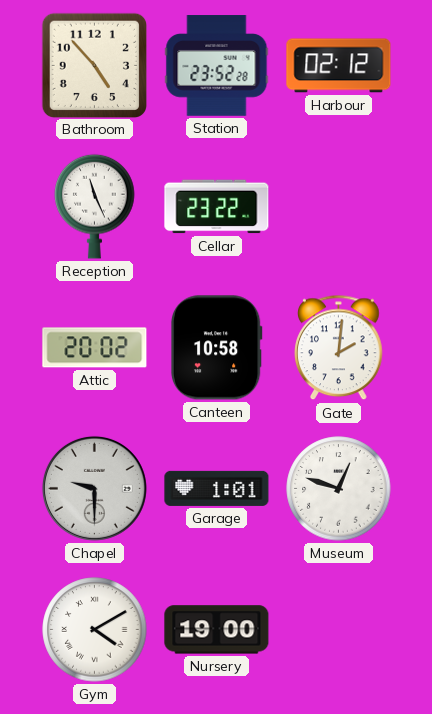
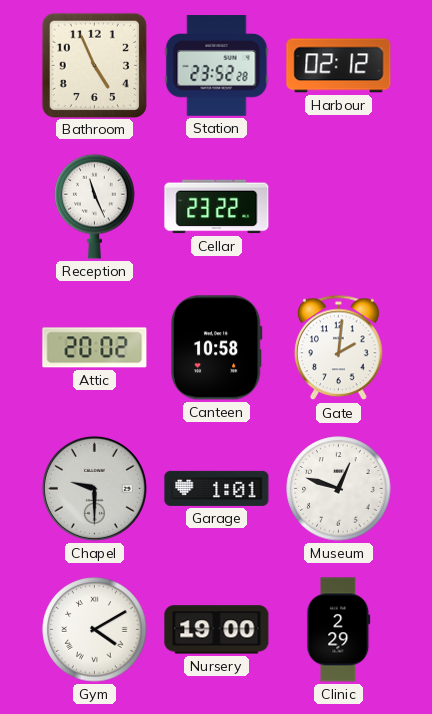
Bathroom: 4:53 -> 4:56
Clinic: none -> 2:29
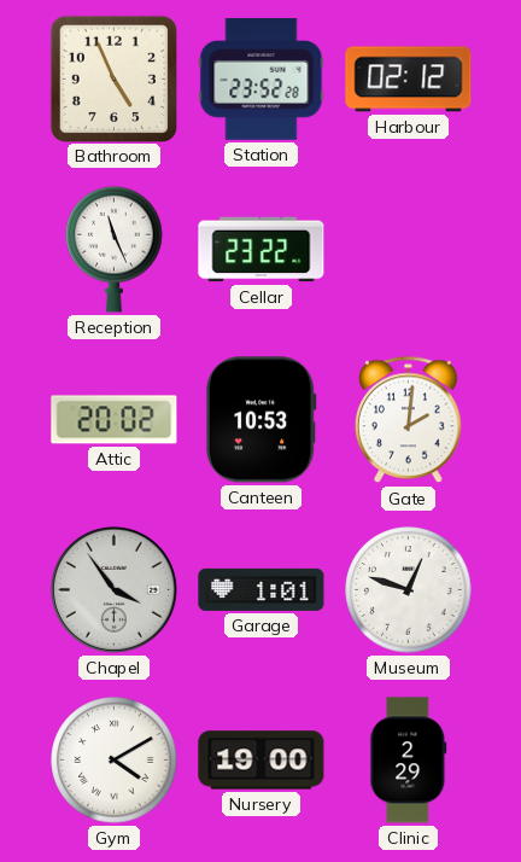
Canteen: 10:58 -> 10:53
Chapel: 9:30 -> 3:54
